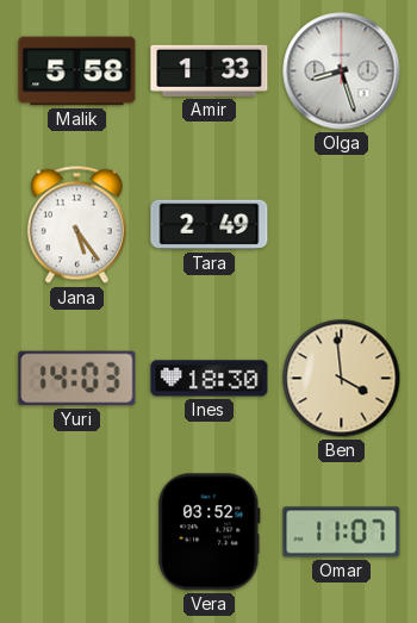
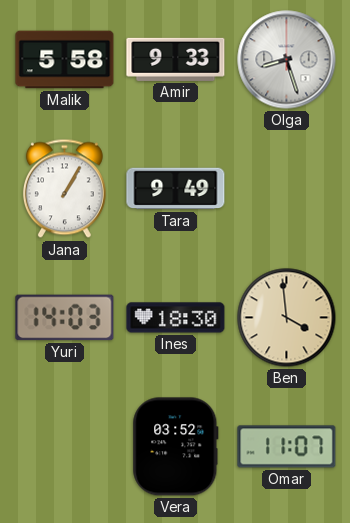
Amir: 1:33 -> 9:33
Jana: 5:24 -> 1:05
Tara: 2:49 -> 9:49
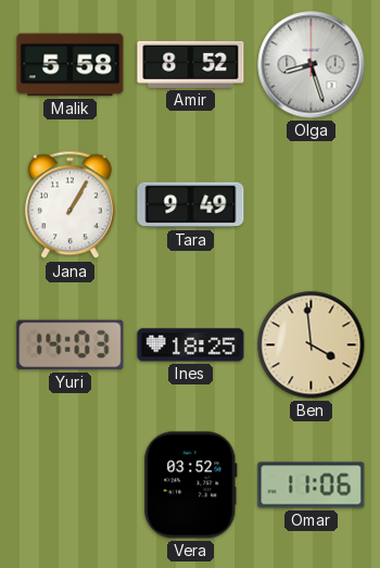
Amir: 9:33 -> 8:52
Ines: 18:30 -> 18:25
Omar: 11:07 -> 11:06
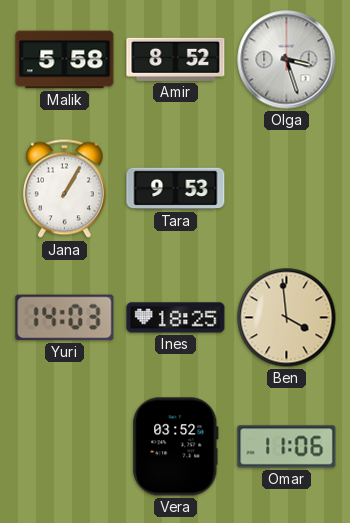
Olga: 8:27 -> 3:27
Tara: 9:49 -> 9:53
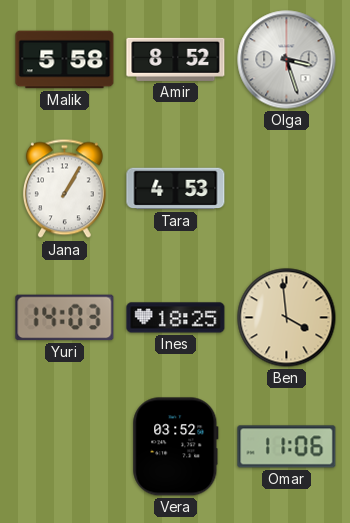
Tara: 9:53 -> 4:53
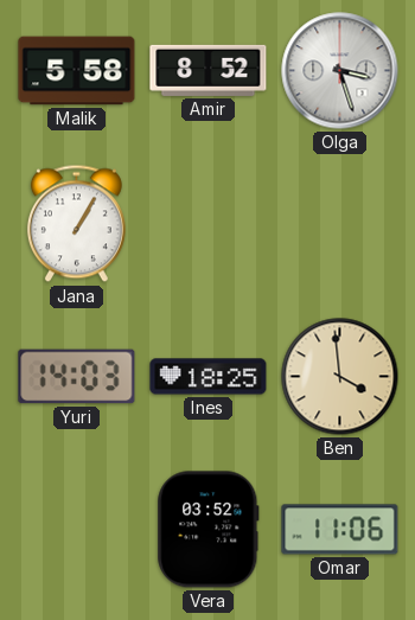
Tara: 4:53 -> none
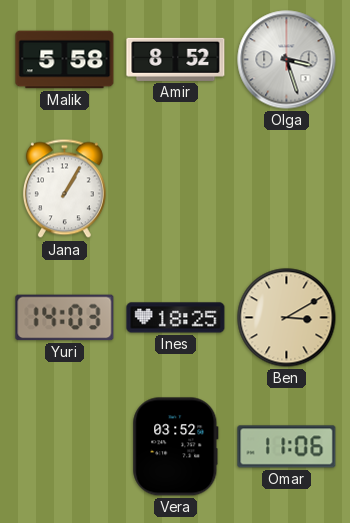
Ben: 3:59 -> 3:10
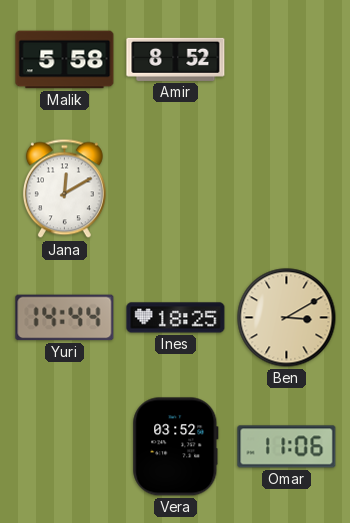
Olga: 3:27 -> none
Jana: 1:05 -> 12:10
Yuri: 14:03 -> 14:44
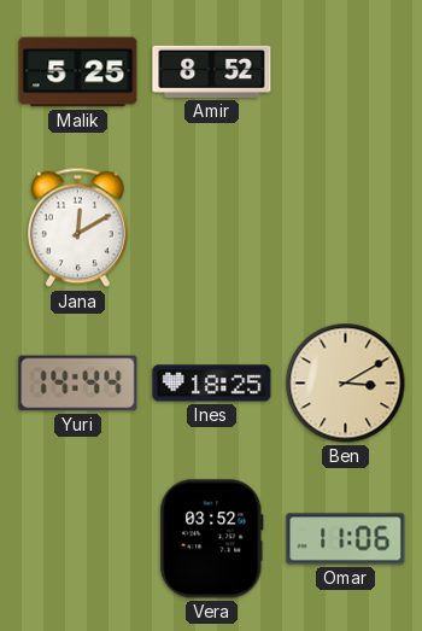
Malik: 5:58 -> 5:25
